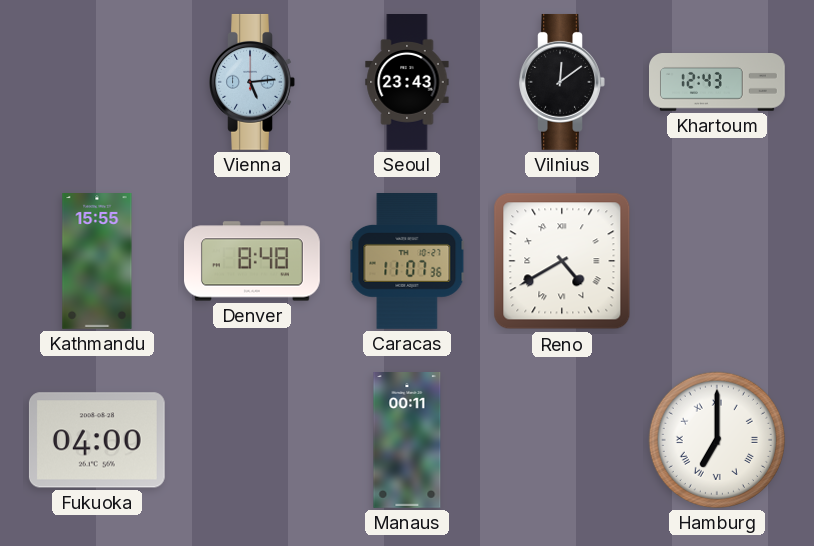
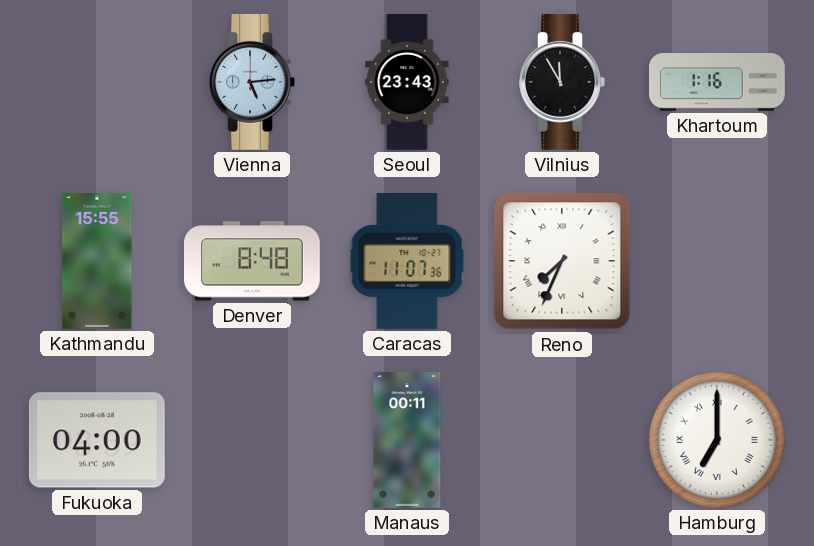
Vilnius: 12:09 -> 11:55
Khartoum: 12:43 -> 1:16
Reno: 4:40 -> 7:34
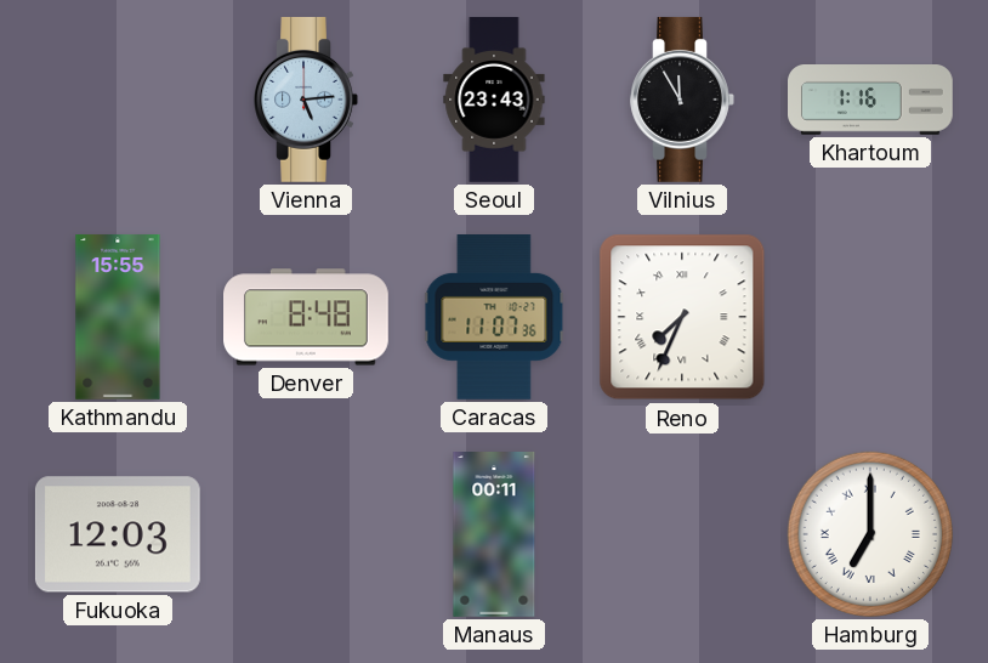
Fukuoka: 04:00 -> 12:03
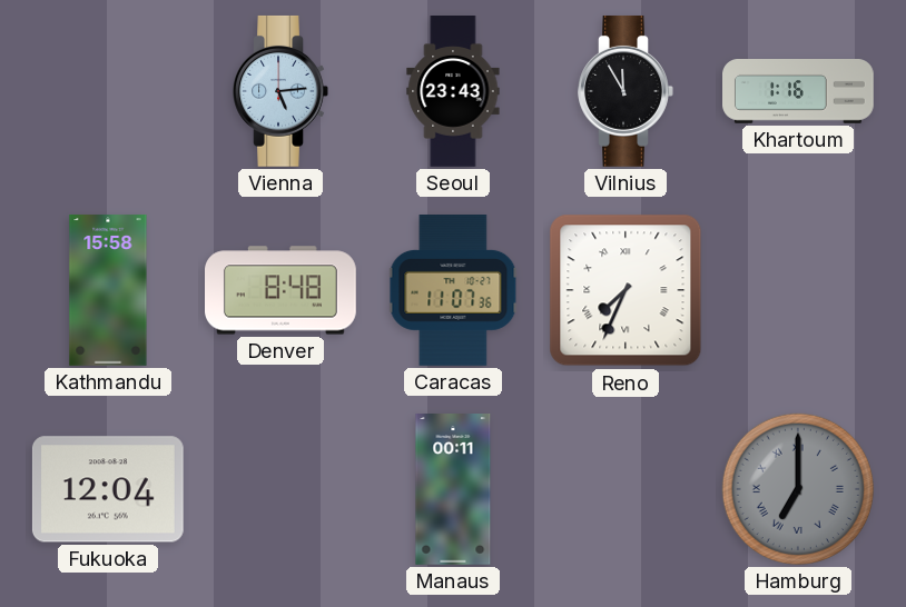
Kathmandu: 15:55 -> 15:58
Fukuoka: 12:03 -> 12:04
Hamburg dial: white -> grey
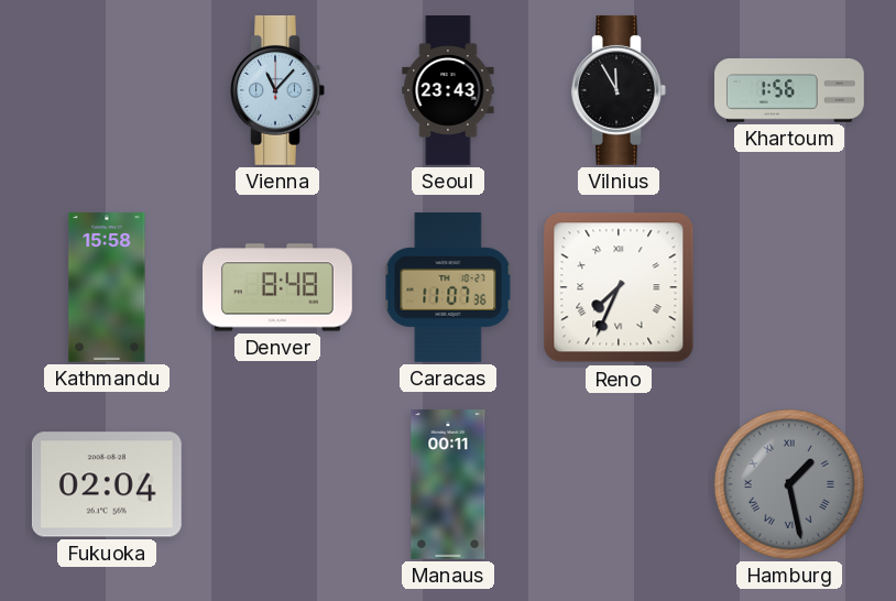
Vienna: 5:14 -> 11:07
Khartoum: 1:16 -> 1:56
Fukuoka: 12:04 -> 02:04
Hamburg: 7:00 -> 1:28
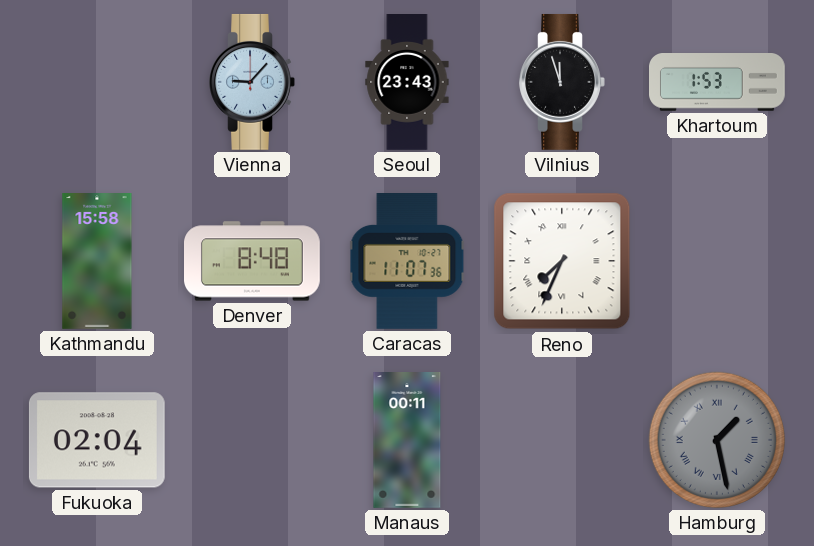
Vienna: 11:07 -> 9:07
Vilnius: 11:55 -> 11:57
Khartoum: 1:56 -> 1:53
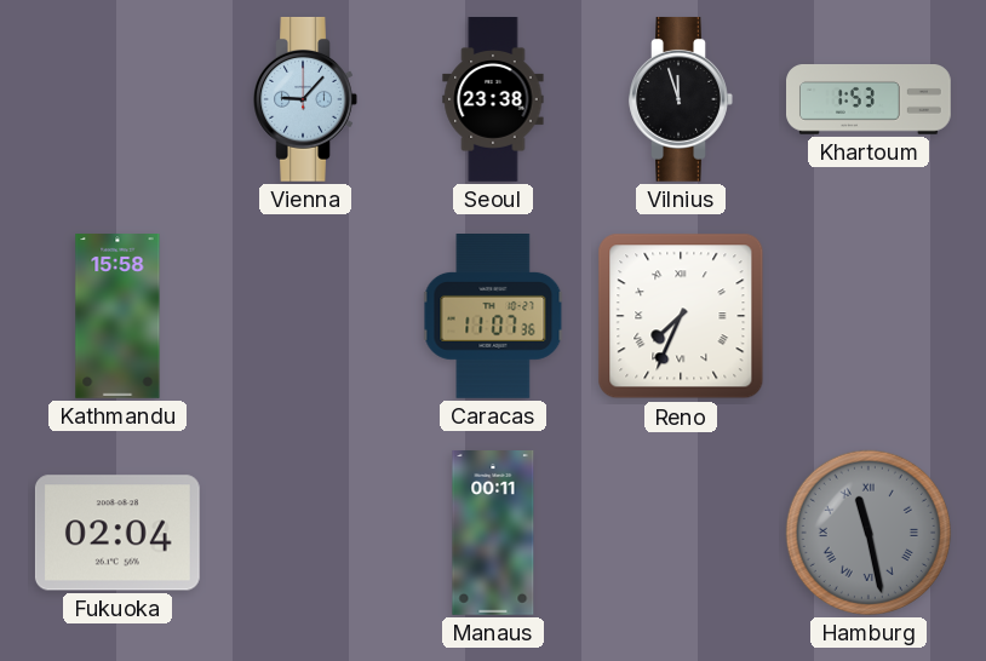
Seoul: 23:43 -> 23:38
Denver: 8:48 -> none
Hamburg: 1:28 -> 11:28
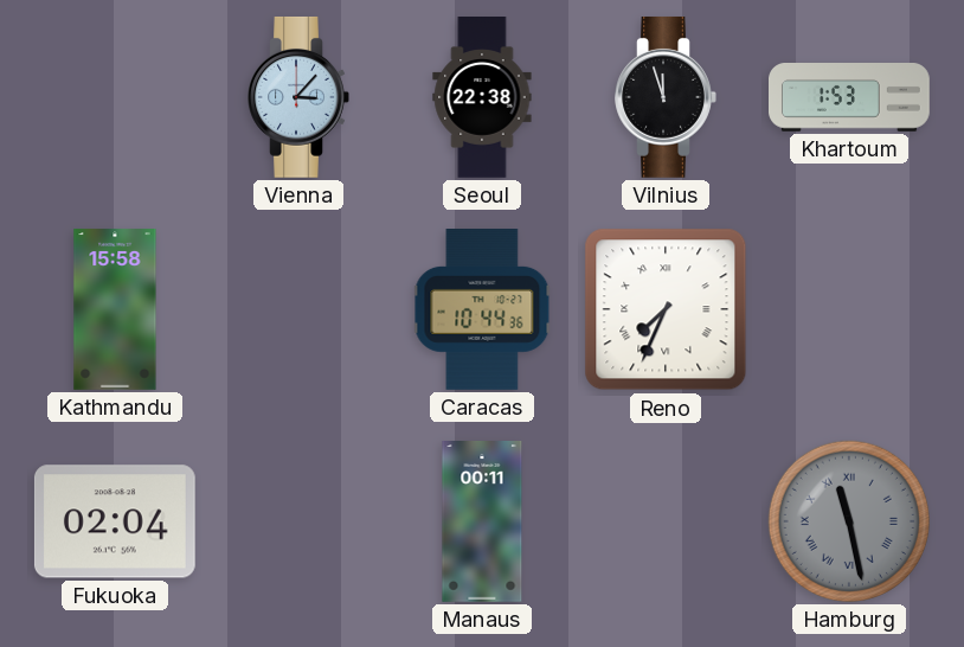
Vienna: 9:07 -> 3:07
Seoul: 23:38 -> 22:38
Caracas: 11:07 -> 10:44
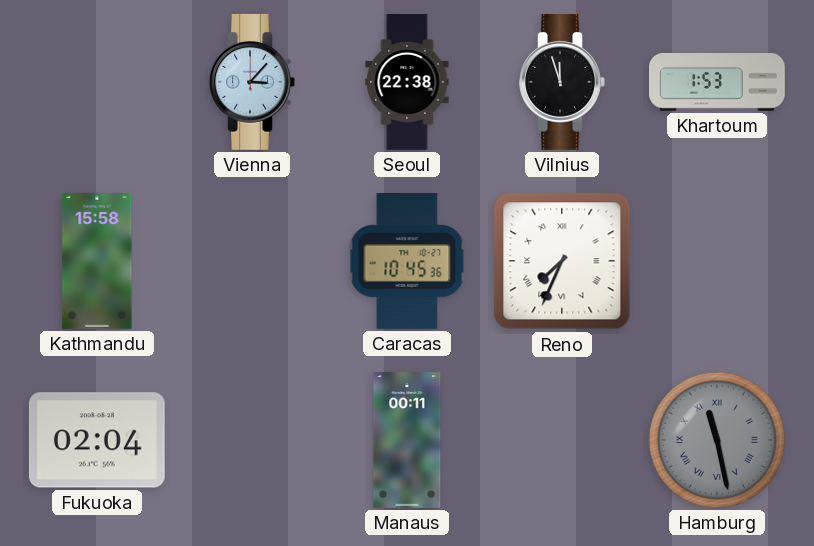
Caracas: 10:44 -> 10:45
